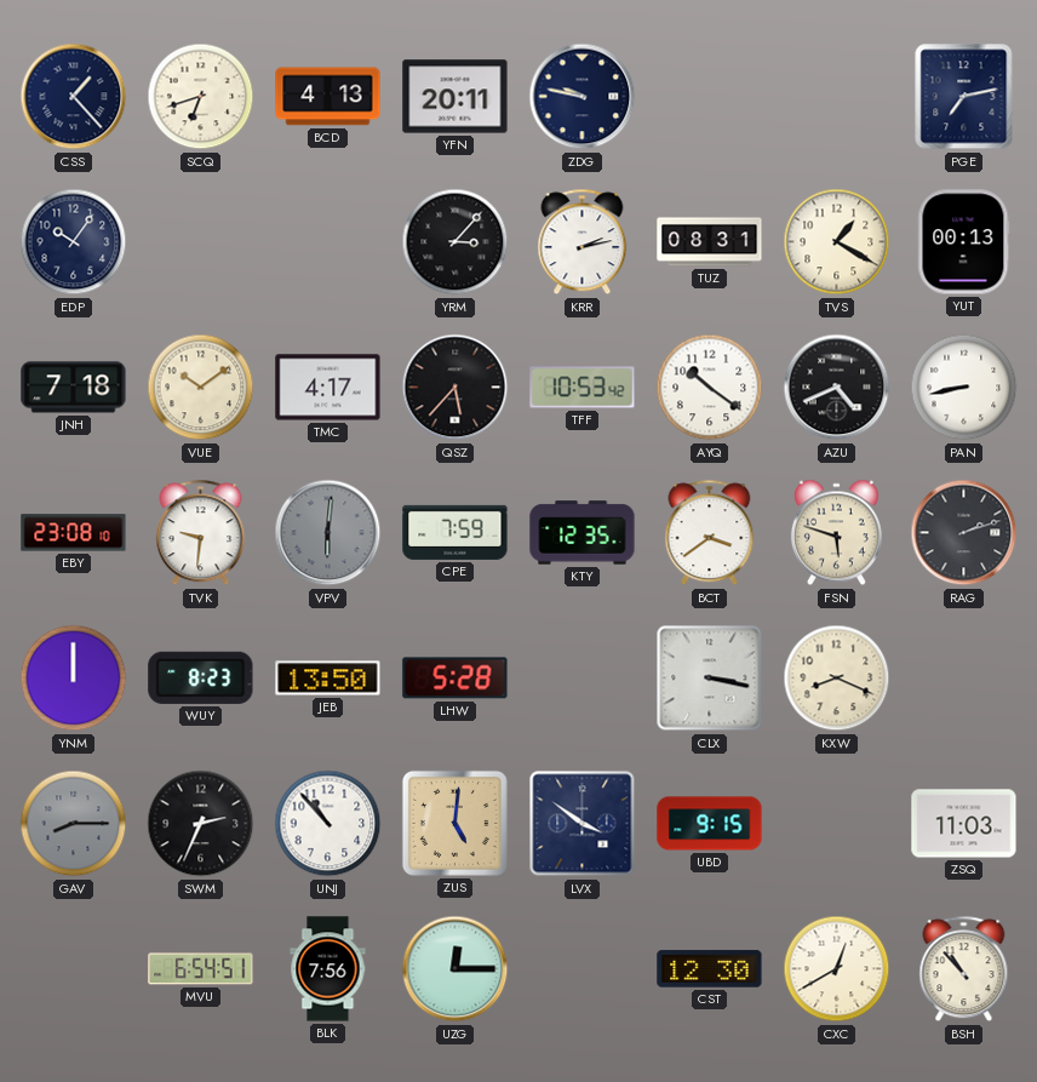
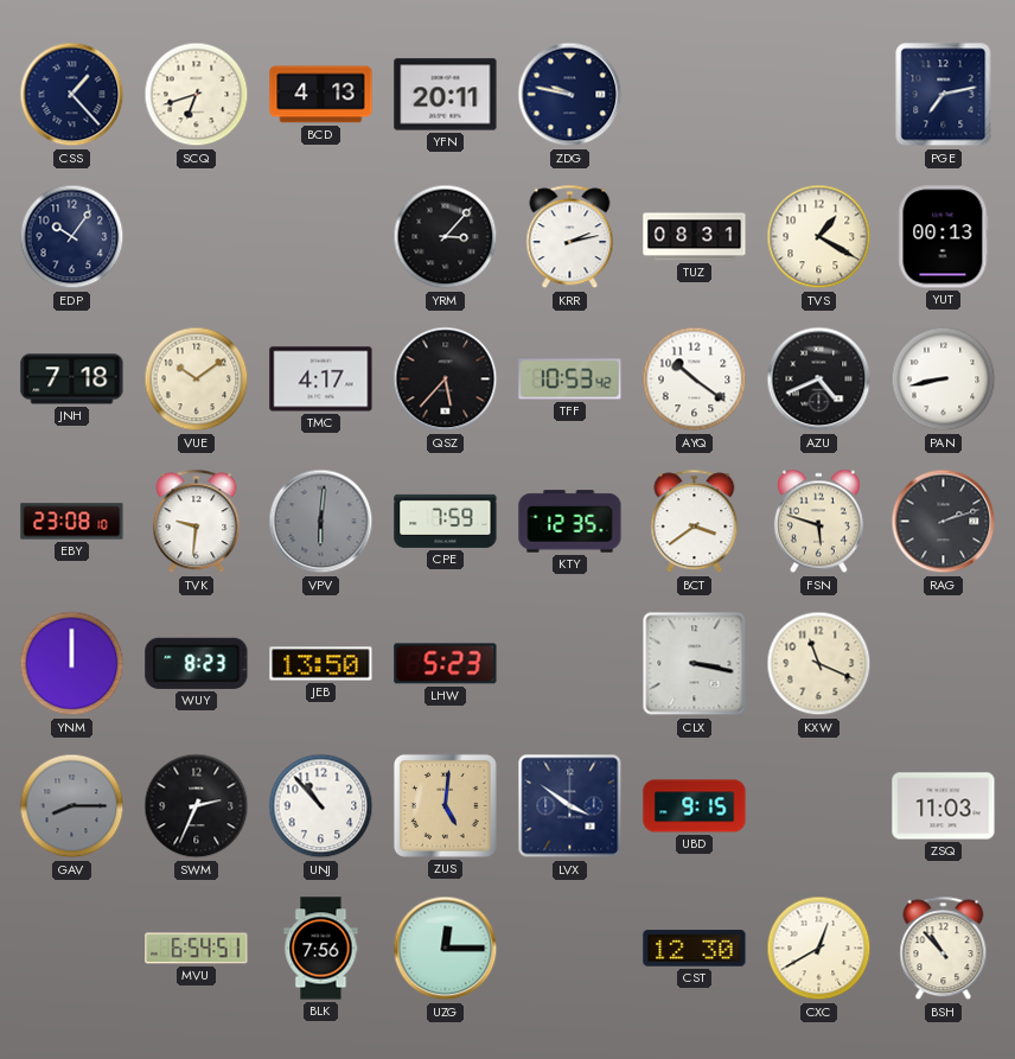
LHW: 5:28 -> 5:23
KXW: 8:19 -> 11:19
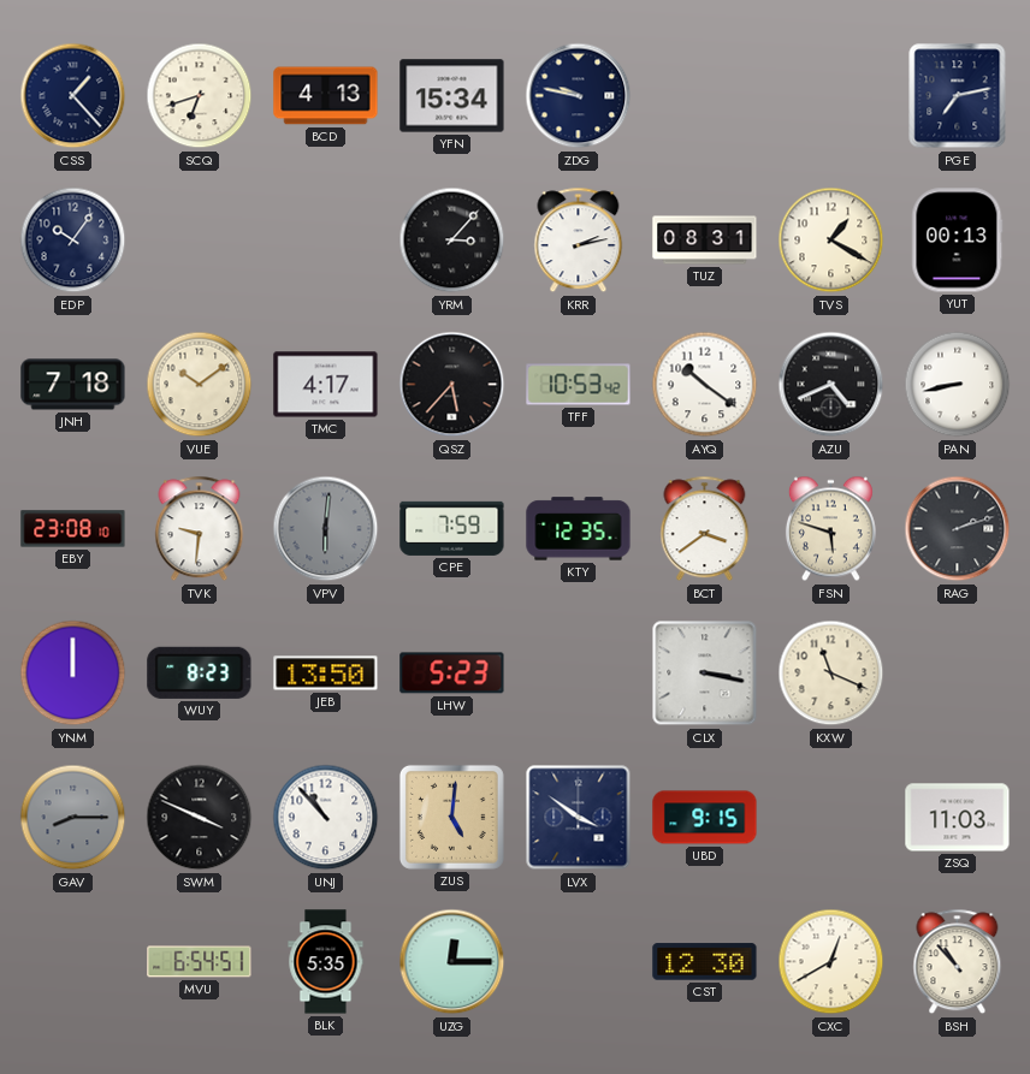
YFN: 20:11 -> 15:34
SWM: 2:34 -> 3:49
BLK: 7:56 -> 5:35
